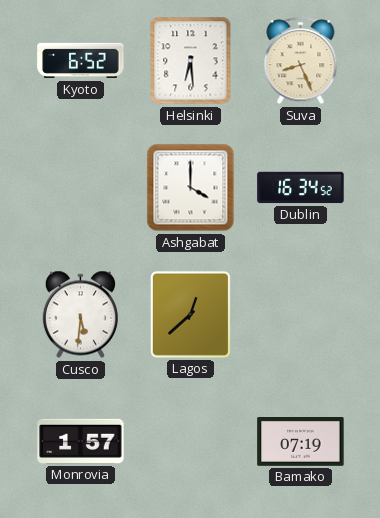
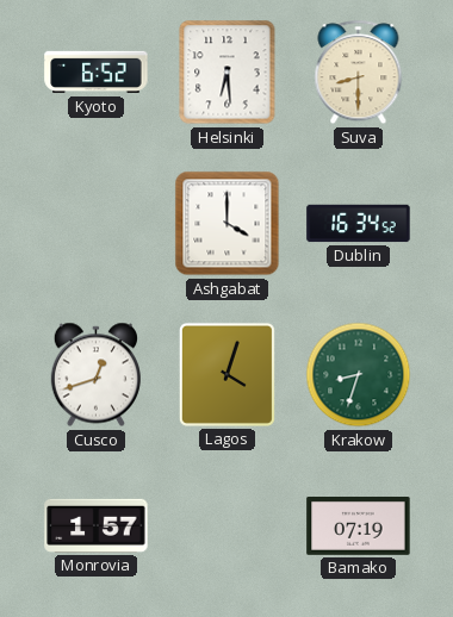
Suva: 8:26 -> 8:30
Cusco: 5:31 -> 12:42
Lagos: 12:38 -> 4:03
Krakow: none -> 8:33
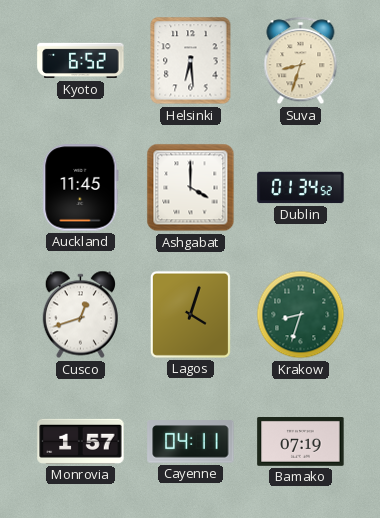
Suva: 8:30 -> 8:33
Auckland: none -> 11:45
Dublin: 16:34 -> 01:34
Cayenne: none -> 04:11
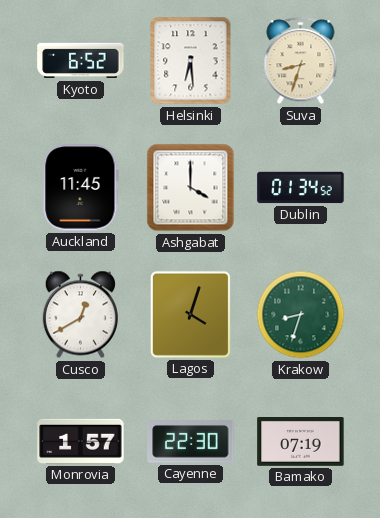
Cusco: 12:42 -> 12:40
Cayenne: 04:11 -> 22:30
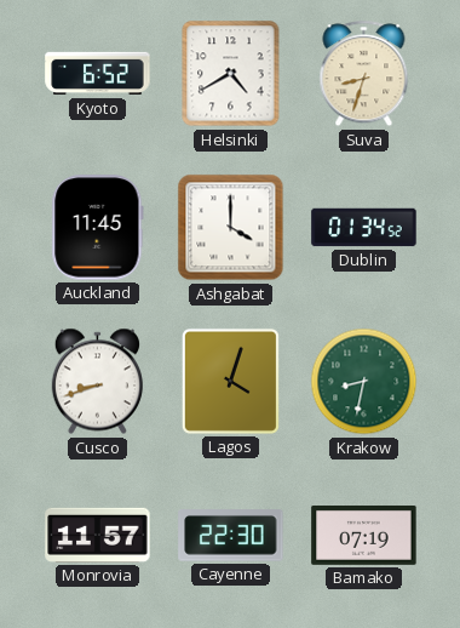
Helsinki: 6:29 -> 4:40
Cusco: 12:40 -> 8:42
Krakow: 8:33 -> 8:32
Monrovia: 1:57 -> 11:57
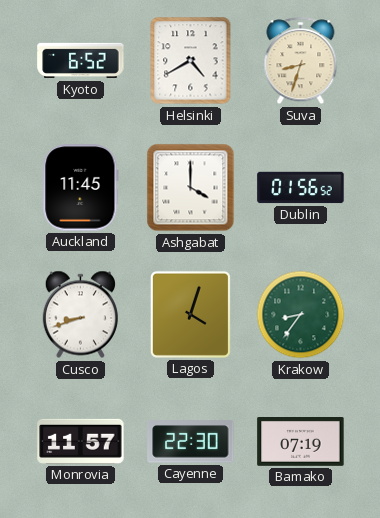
Dublin: 01:34 -> 01:56
Krakow: 8:32 -> 8:36
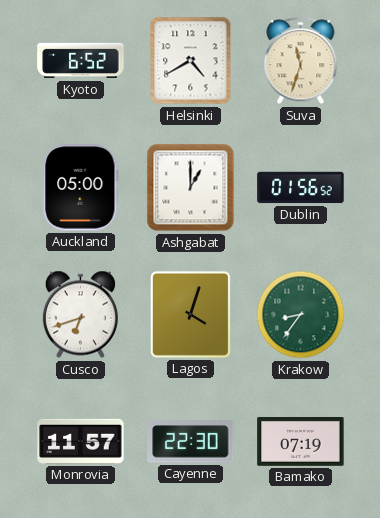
Suva: 8:33 -> 11:33
Auckland: 11:45 -> 05:00
Ashgabat: 4:00 -> 1:00
Cusco: 8:42 -> 6:42
